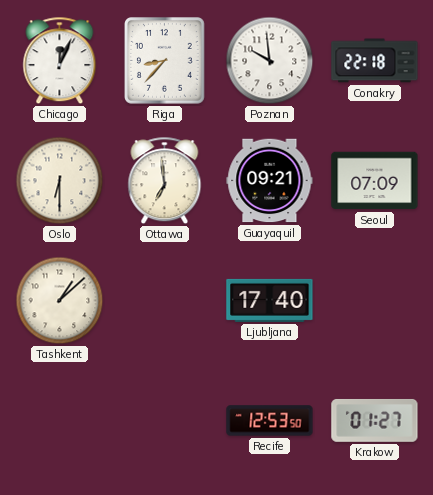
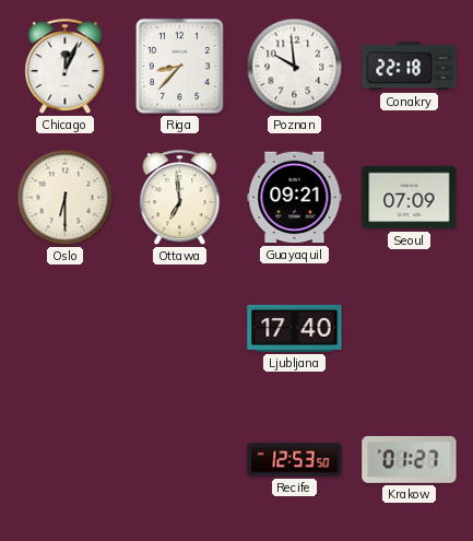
Tashkent: 1:08 -> none
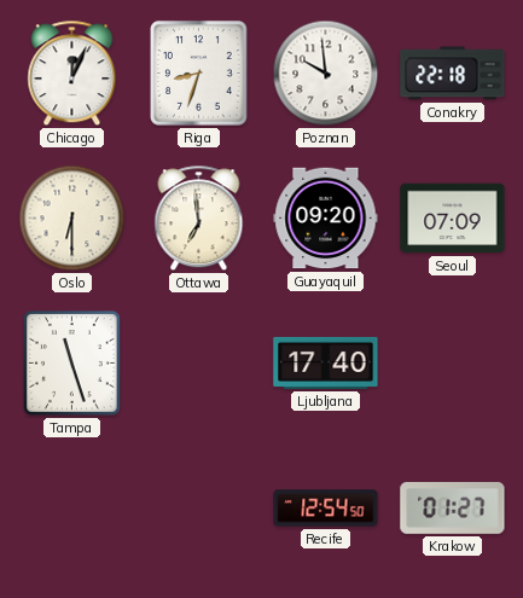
Riga: 8:37 -> 8:33
Guayaquil: 09:21 -> 09:20
Tampa: none -> 11:27
Recife: 12:53 -> 12:54
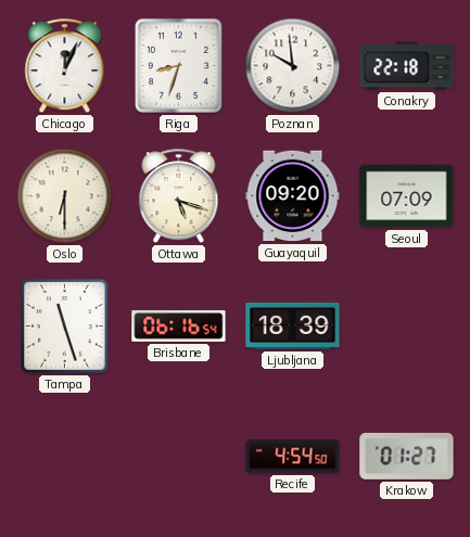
Ottawa: 6:59 -> 5:18
Brisbane: none -> 06:16
Ljubljana: 17:40 -> 18:39
Recife: 12:54 -> 4:54
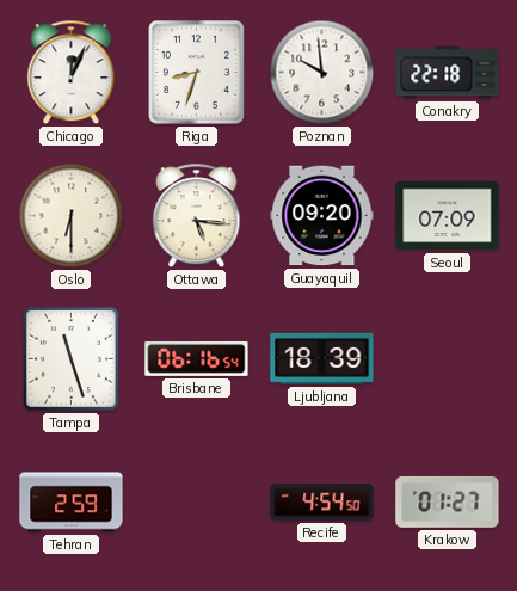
Ottawa: 5:18 -> 5:16
Tehran: none -> 2:59
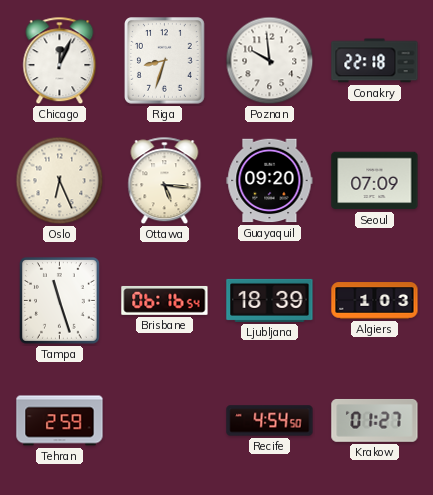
Oslo: 6:30 -> 6:26
Algiers: none -> 1:03
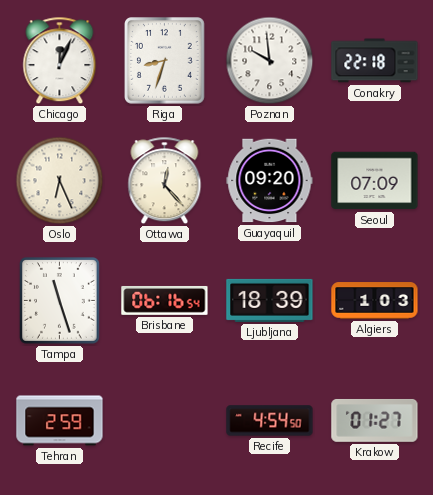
Ottawa: 5:16 -> 12:23
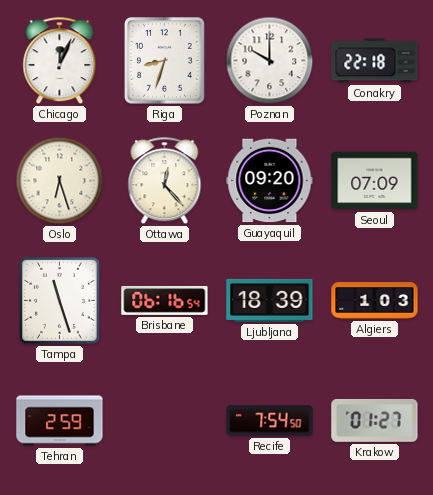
Poznan: 9:59 -> 10:00
Oslo: 6:26 -> 6:27
Recife: 4:54 -> 7:54
